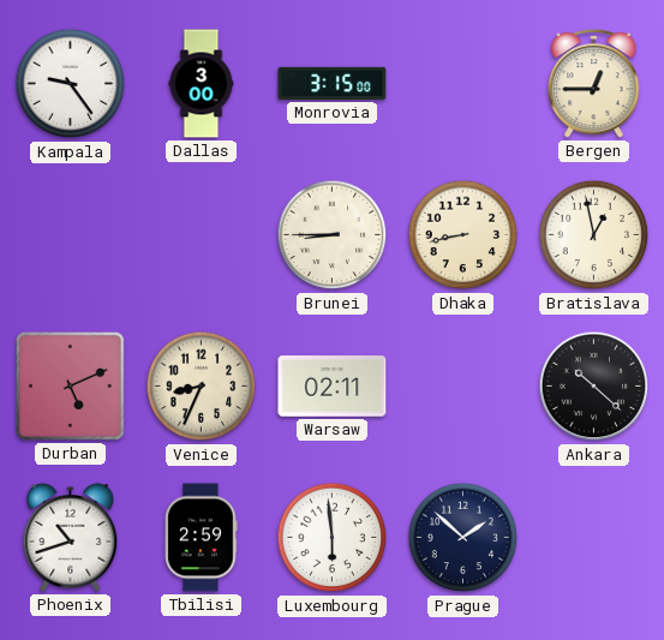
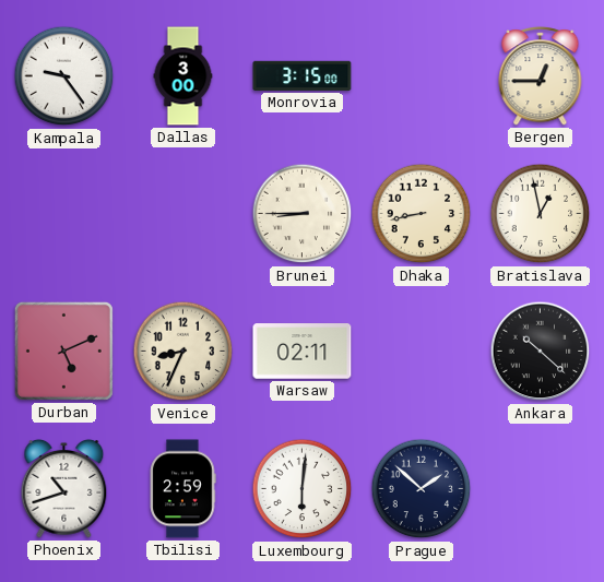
Luxembourg: 5:59 -> 6:01
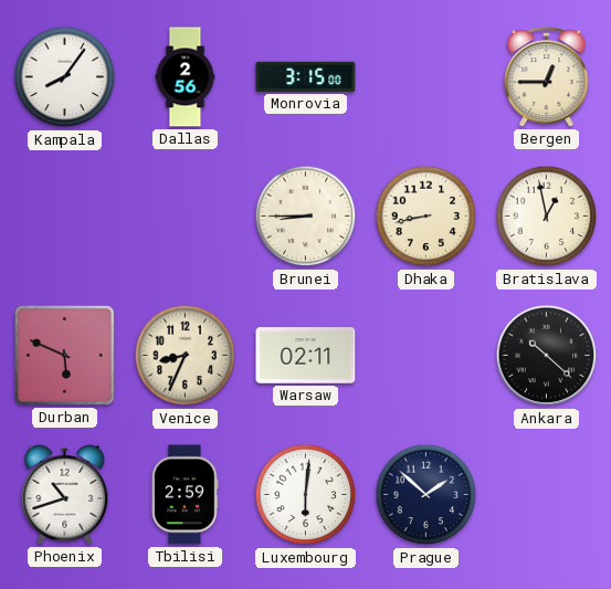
Kampala: 9:24 -> 8:06
Dallas: 3:00 -> 2:56
Durban: 5:11 -> 5:49
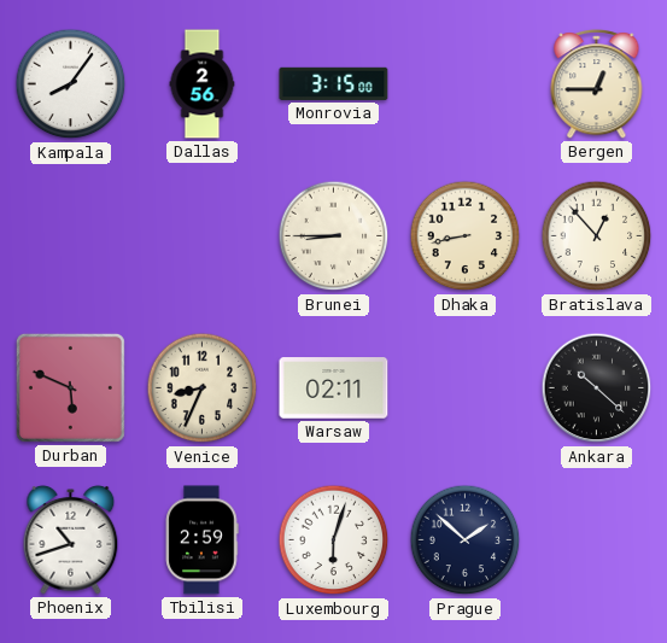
Bratislava: 12:58 -> 12:53
Luxembourg: 6:01 -> 6:03
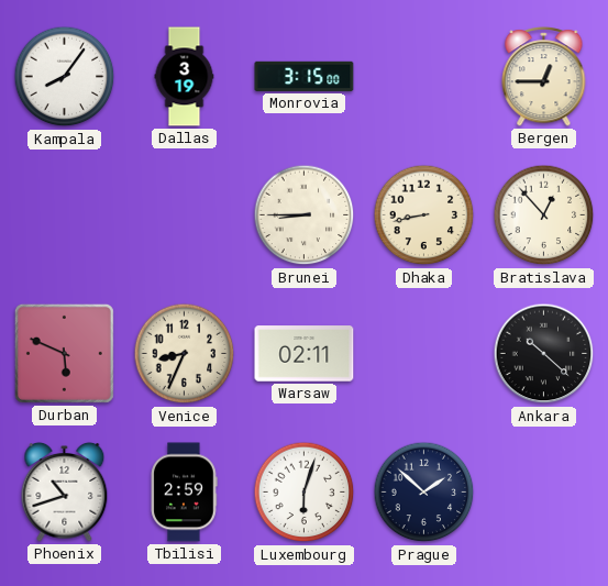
Dallas: 2:56 -> 3:19
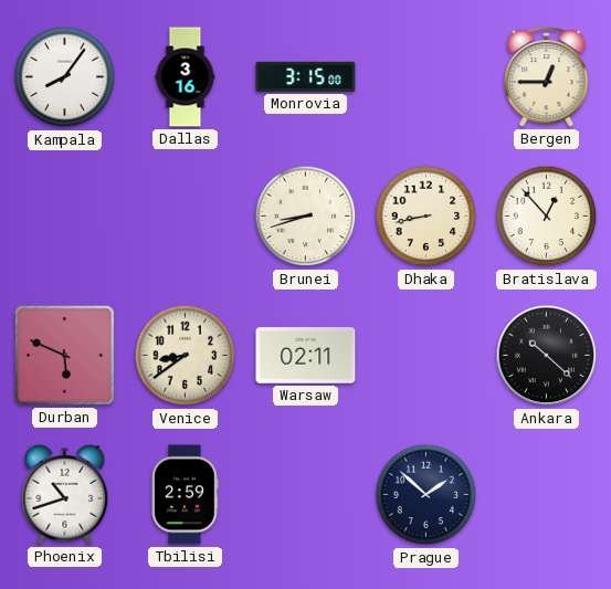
Dallas: 3:19 -> 3:16
Brunei: 8:45 -> 8:42
Venice: 8:34 -> 8:39
Luxembourg: 6:03 -> none
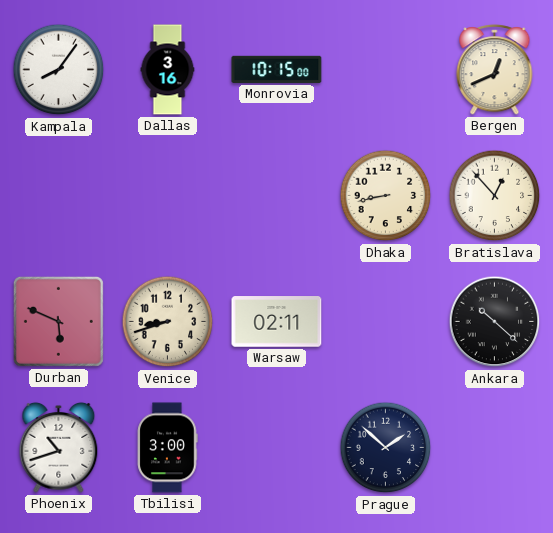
Monrovia: 3:15 -> 10:15
Bergen: 12:45 -> 12:41
Brunei: 8:42 -> none
Venice: 8:39 -> 8:42
Tbilisi: 2:59 -> 3:00
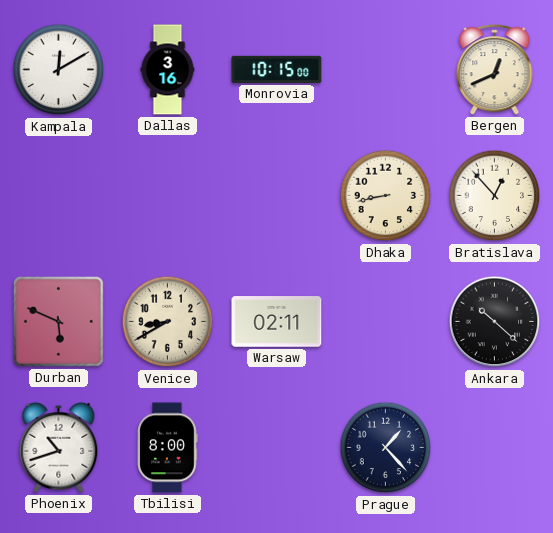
Kampala: 8:06 -> 12:10
Venice: 8:42 -> 8:40
Tbilisi: 3:00 -> 8:00
Prague: 1:52 -> 1:23
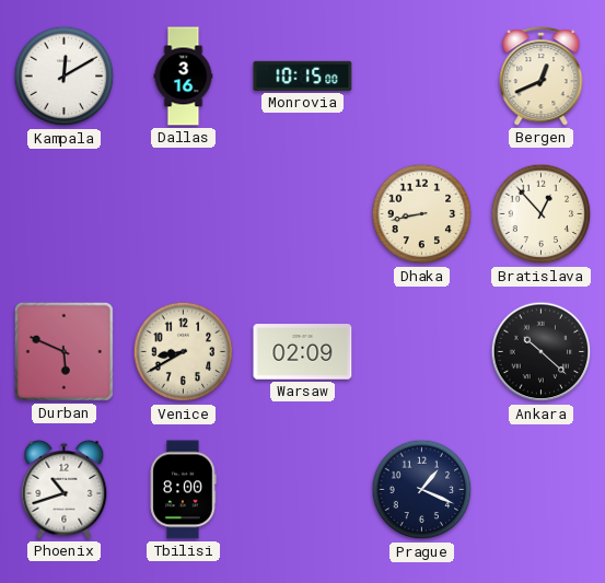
Warsaw: 02:11 -> 02:09
Prague: 1:23 -> 1:19
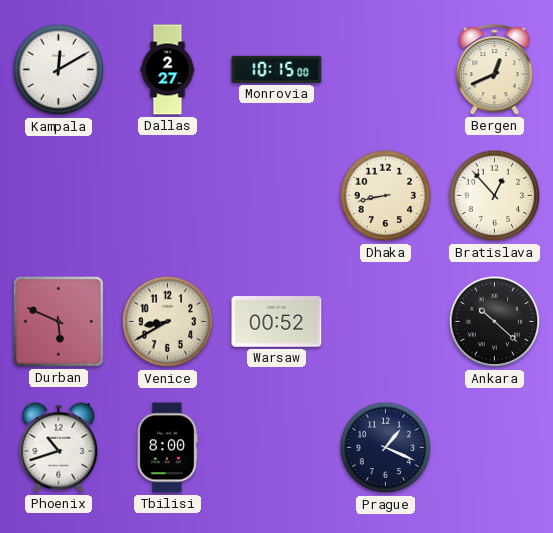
Dallas: 3:16 -> 2:27
Warsaw: 02:09 -> 00:52
